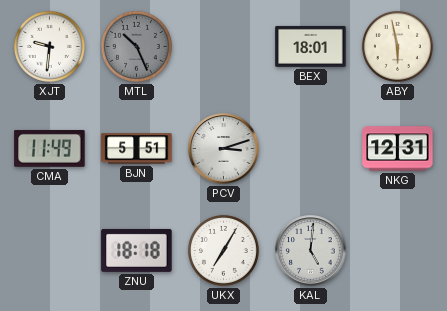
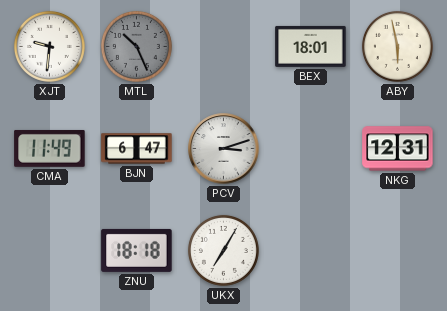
BJN: 5:51 -> 6:47
KAL: 5:01 -> none
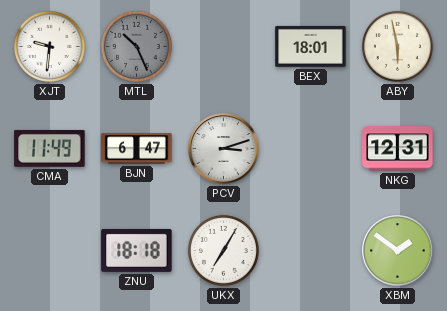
XBM: none -> 1:51
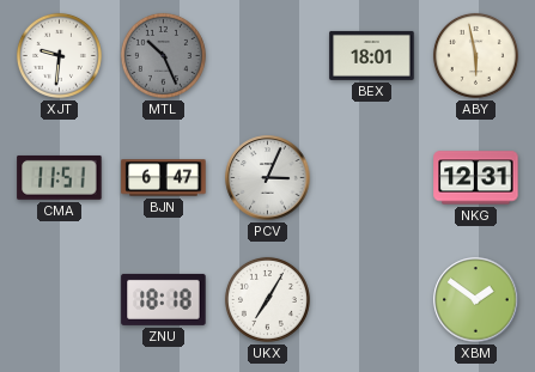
CMA: 11:49 -> 11:51
PCV: 3:12 -> 3:04
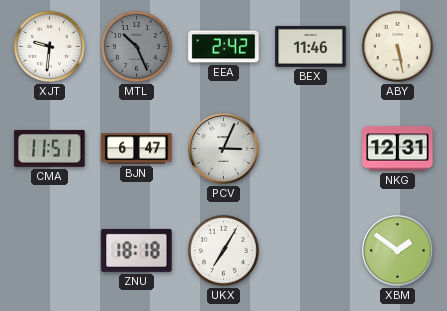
EEA: none -> 2:42
BEX: 18:01 -> 11:46
ABY: 5:58 -> 5:28
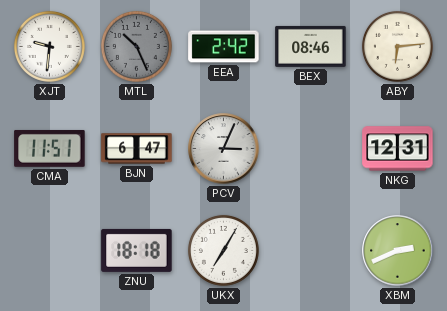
BEX: 11:46 -> 08:46
ABY: 5:28 -> 6:14
XBM: 1:51 -> 2:41
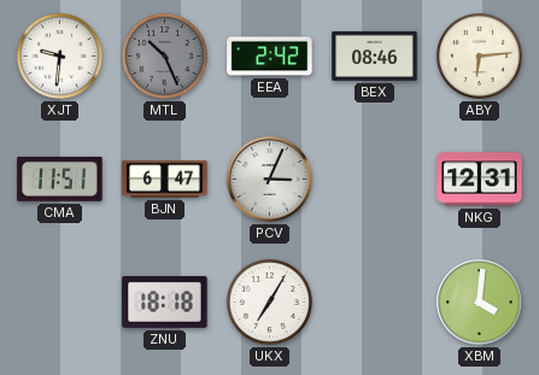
XBM: 2:41 -> 4:01
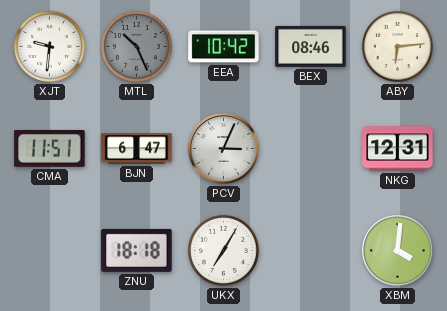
EEA: 2:42 -> 10:42
